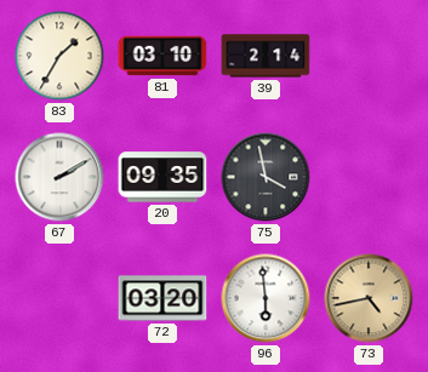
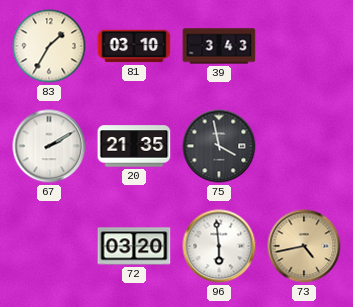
39: 2:14 -> 3:43
20: 09:35 -> 21:35
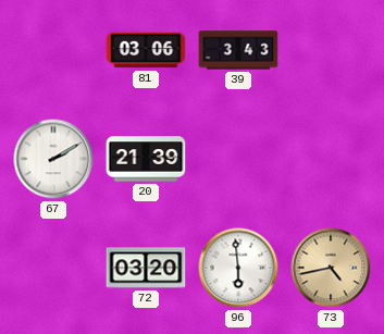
83: 1:35 -> none
81: 03:10 -> 03:06
20: 21:35 -> 21:39
75: 3:58 -> none
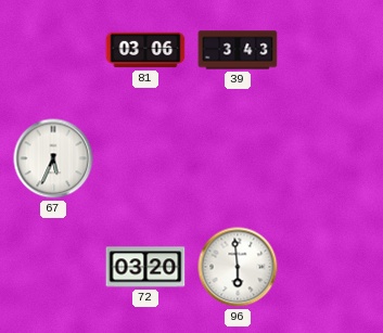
67: 2:10 -> 5:34
20: 21:39 -> none
73: 4:43 -> none
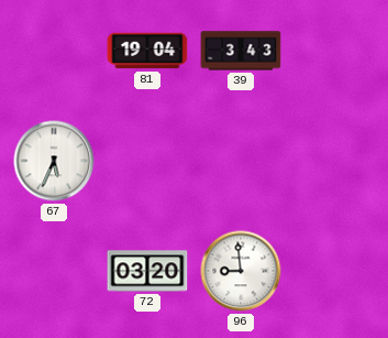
81: 03:06 -> 19:04
96: 5:59 -> 8:59
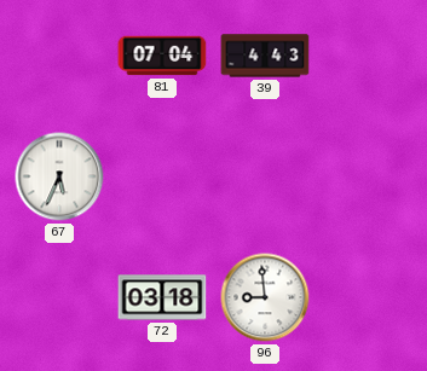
81: 19:04 -> 07:04
39: 3:43 -> 4:43
72: 03:20 -> 03:18
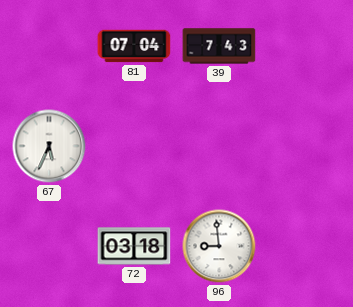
39: 4:43 -> 7:43
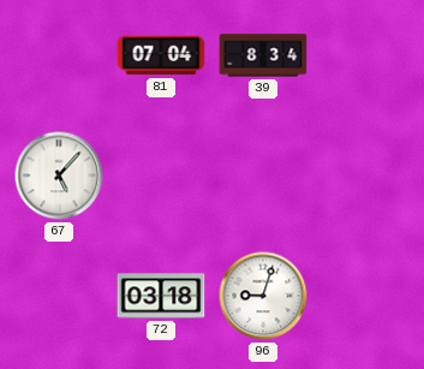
39: 7:43 -> 8:34
67: 5:34 -> 5:07
96: 8:59 -> 9:03
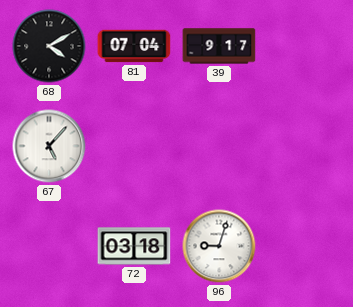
68: none -> 4:10
39: 8:34 -> 9:17
